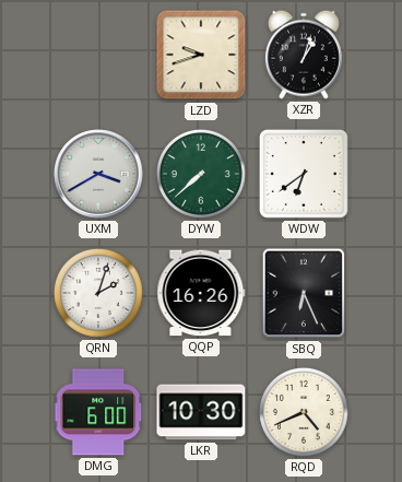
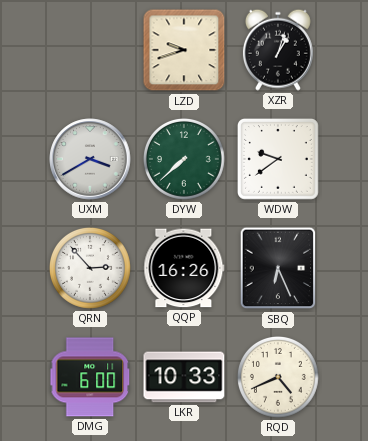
WDW: 6:39 -> 9:39
QRN: 2:03 -> 2:53
LKR: 10:30 -> 10:33
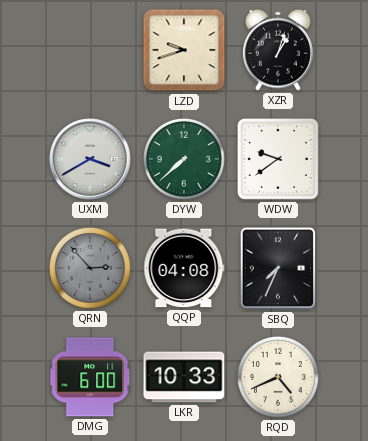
QRN dial: white -> grey
QQP: 16:26 -> 04:08
SBQ: 6:26 -> 7:34
